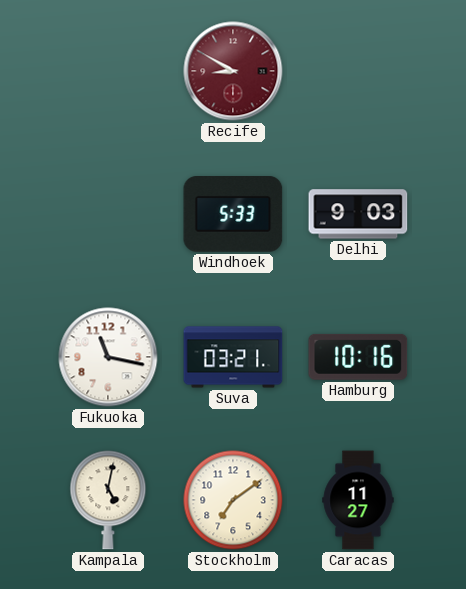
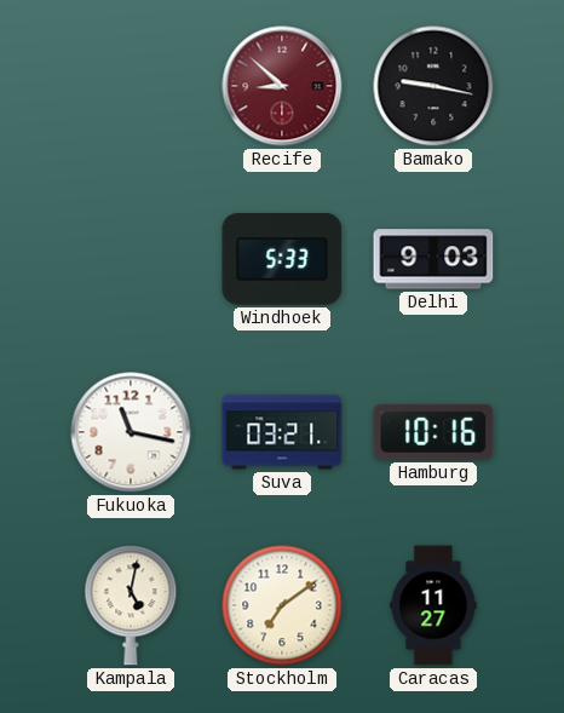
Recife: 8:50 -> 8:52
Bamako: none -> 9:17
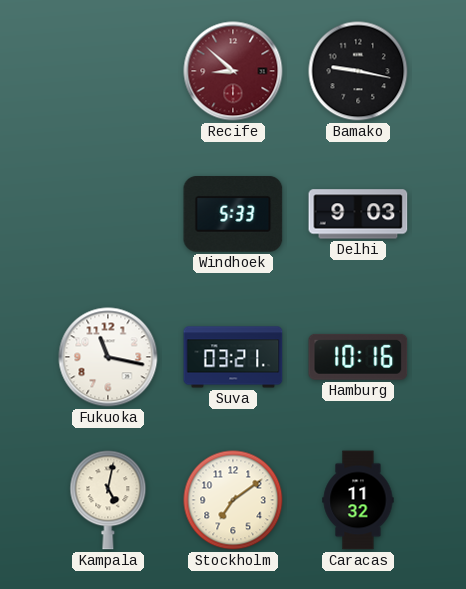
Caracas: 11:27 -> 11:32
